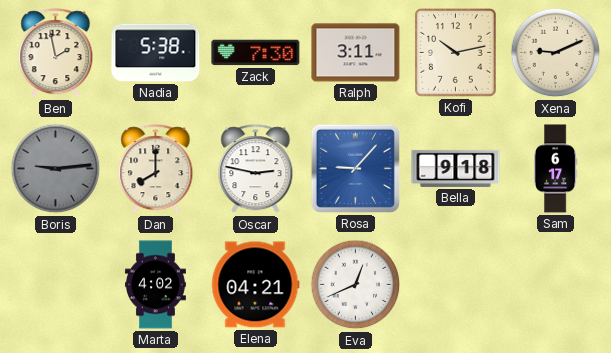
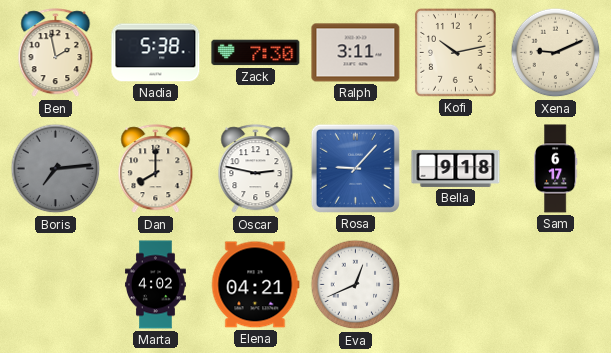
Boris: 9:14 -> 7:14
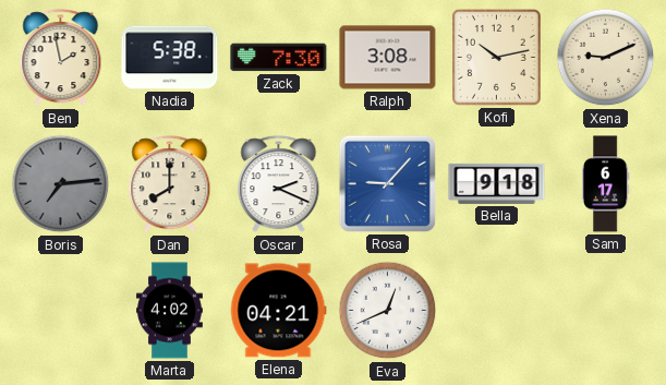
Ralph: 3:11 -> 3:08
Oscar: 2:47 -> 2:19
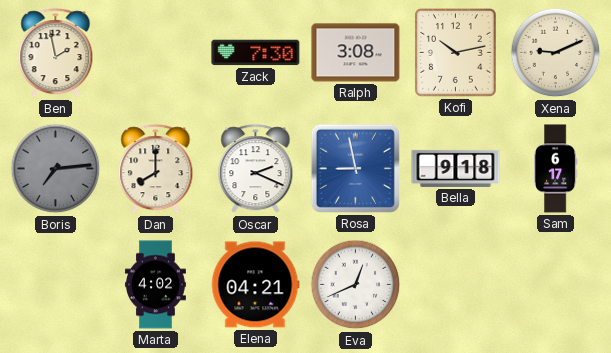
Nadia: 5:38 -> none
Rosa: 9:07 -> 8:58
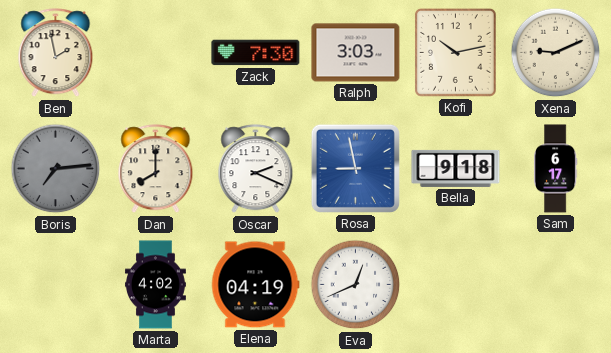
Ralph: 3:08 -> 3:03
Elena: 04:21 -> 04:19
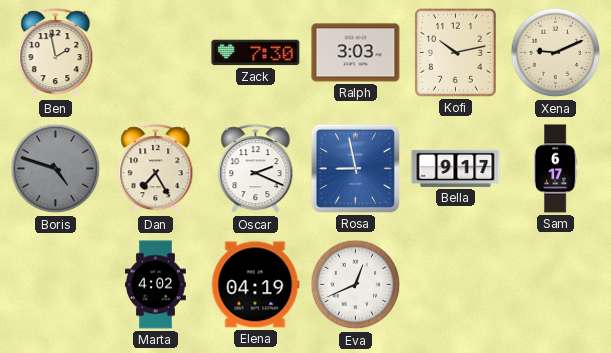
Boris: 7:14 -> 4:48
Dan: 8:00 -> 7:25
Bella: 9:18 -> 9:17
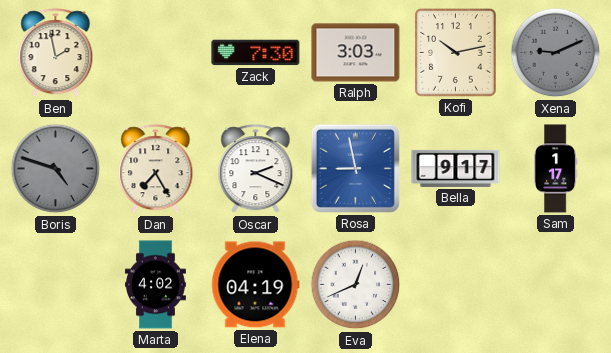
Xena dial: cream -> grey
Sam: 6:17 -> 1:17
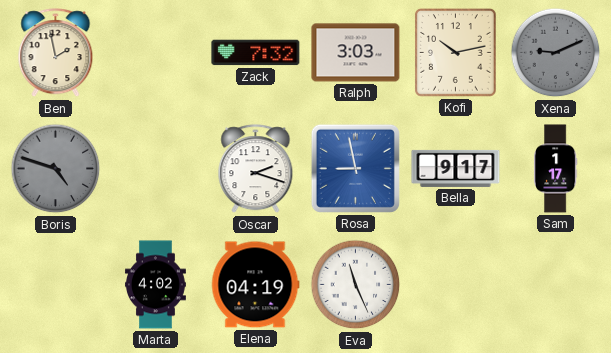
Zack: 7:30 -> 7:32
Dan: 7:25 -> none
Oscar: 2:19 -> 2:18
Eva: 12:41 -> 11:26
